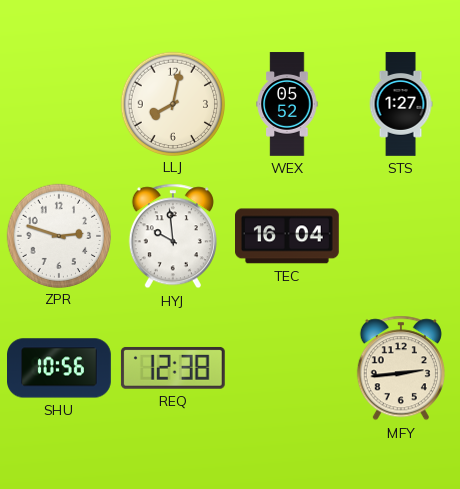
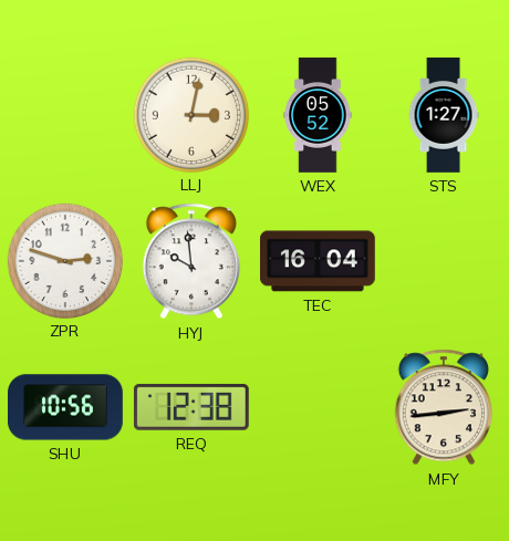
LLJ: 8:02 -> 3:02
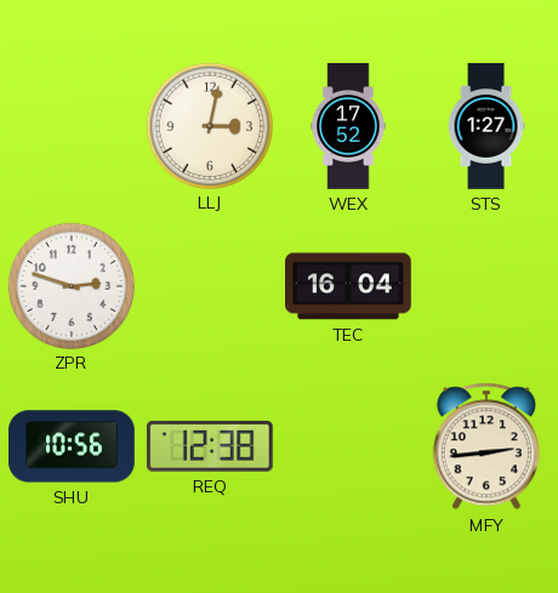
WEX: 05:52 -> 17:52
HYJ: 9:59 -> none
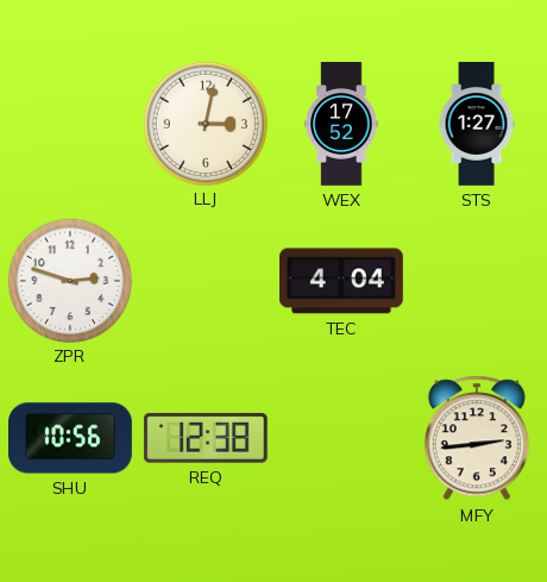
TEC: 16:04 -> 4:04
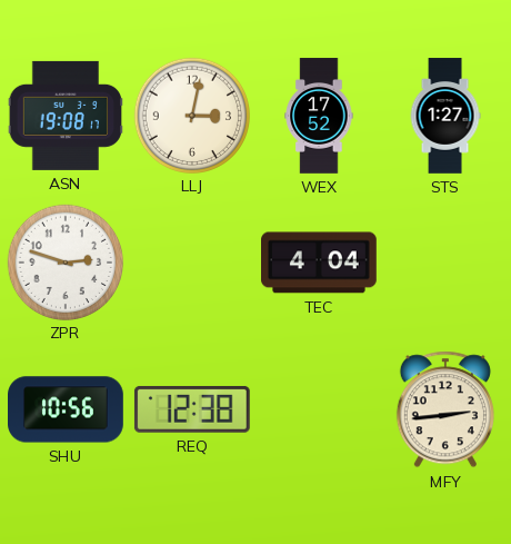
ASN: none -> 19:08
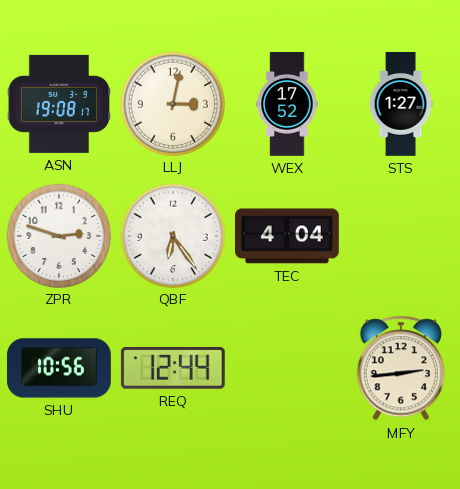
QBF: none -> 6:24
REQ: 12:38 -> 12:44
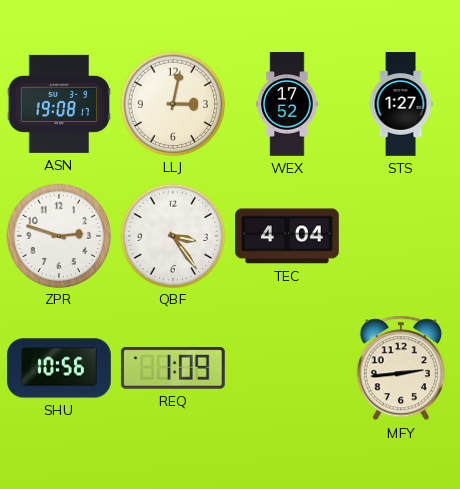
QBF: 6:24 -> 3:24
REQ: 12:44 -> 1:09
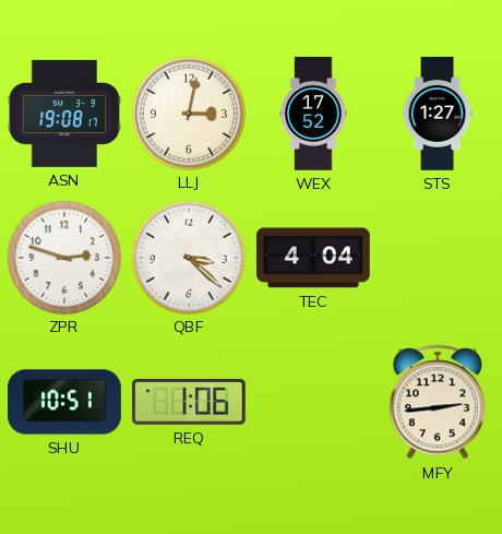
QBF: 3:24 -> 3:22
SHU: 10:56 -> 10:51
REQ: 1:09 -> 1:06
